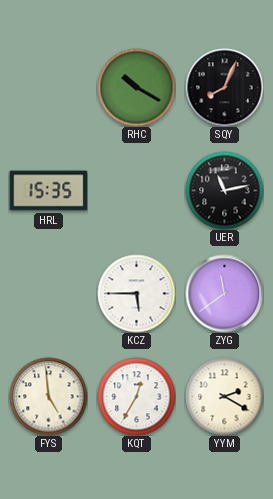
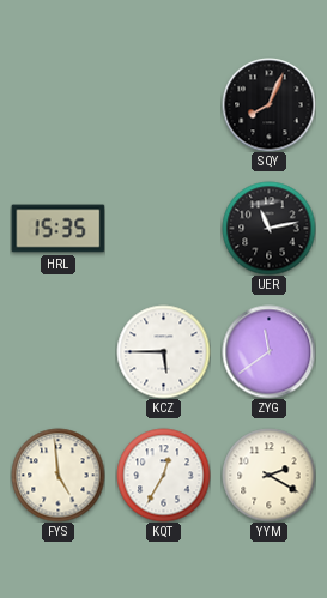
RHC: 10:20 -> none
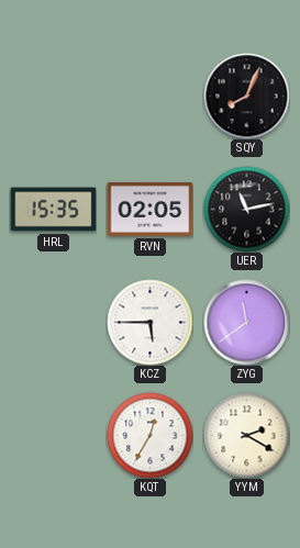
RVN: none -> 02:05
FYS: 4:59 -> none
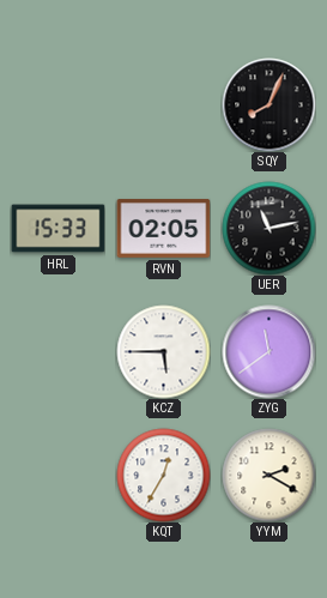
HRL: 15:35 -> 15:33
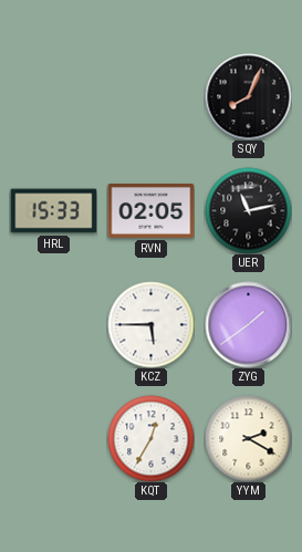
ZYG: 11:39 -> 1:39
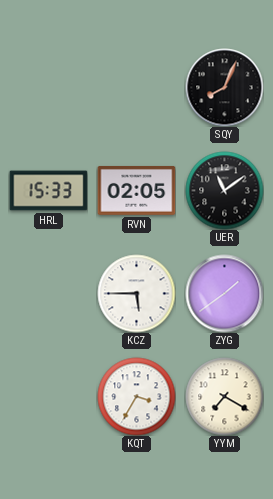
UER: 11:13 -> 11:09
KQT: 12:35 -> 3:35
YYM: 2:20 -> 7:20
